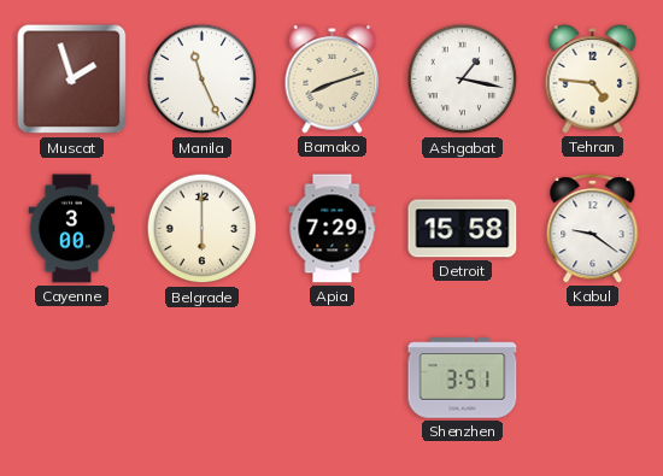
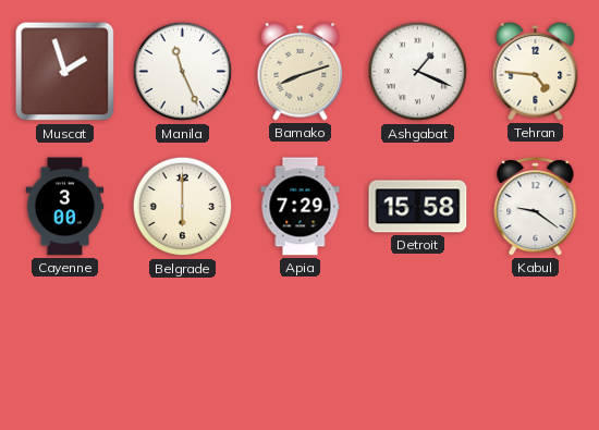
Ashgabat: 1:17 -> 1:19
Shenzhen: 3:51 -> none
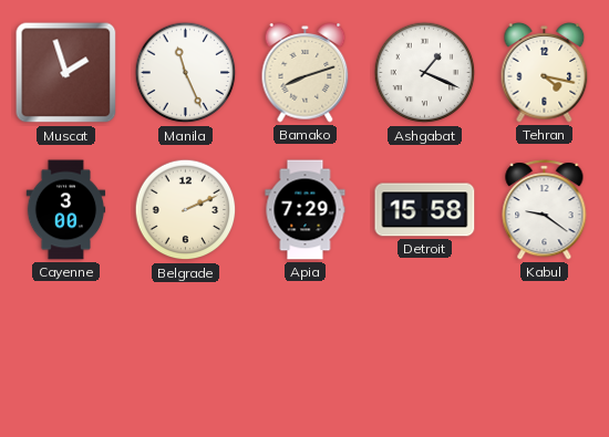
Tehran: 4:46 -> 4:17
Belgrade: 6:00 -> 2:11
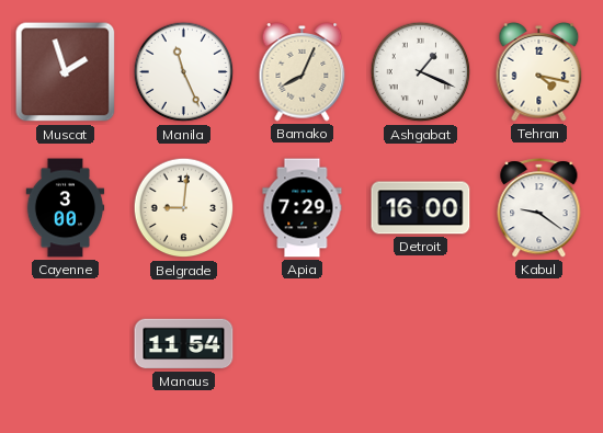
Bamako: 8:12 -> 8:04
Belgrade: 2:11 -> 9:01
Detroit: 15:58 -> 16:00
Manaus: none -> 11:54
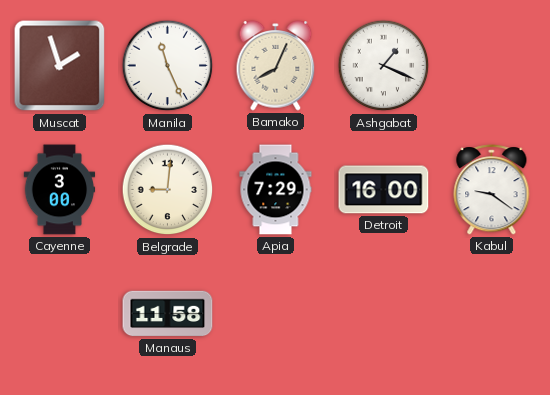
Tehran: 4:17 -> none
Manaus: 11:54 -> 11:58
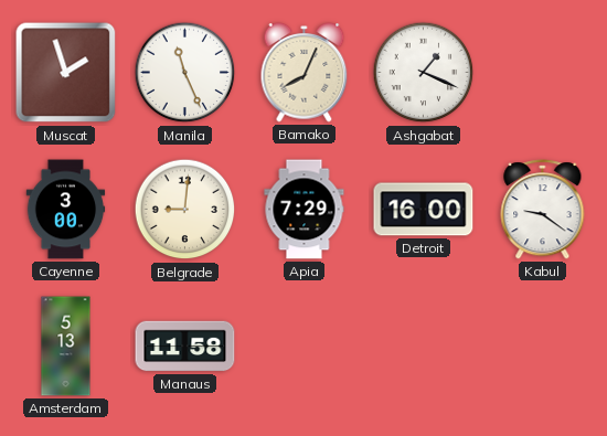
Amsterdam: none -> 5:13
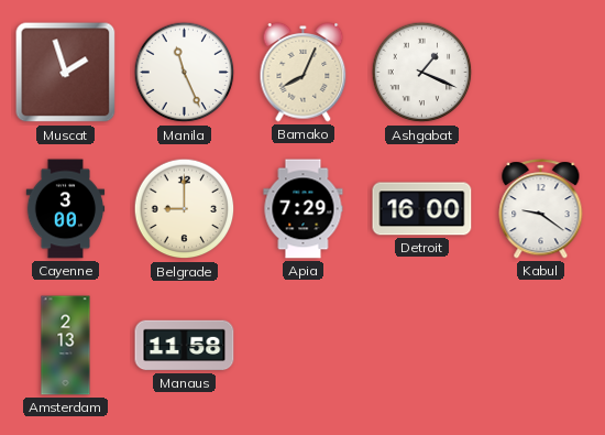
Belgrade: 9:01 -> 9:00
Amsterdam: 5:13 -> 2:13
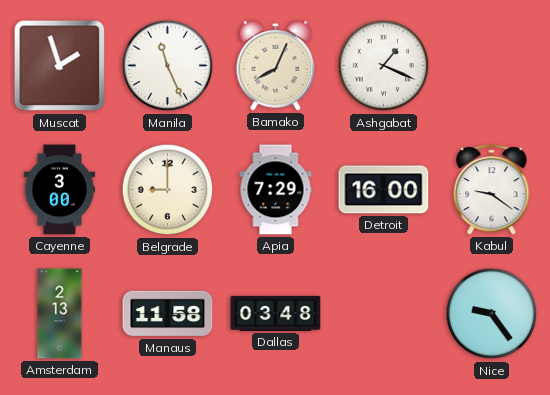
Dallas: none -> 03:48
Nice: none -> 9:24
